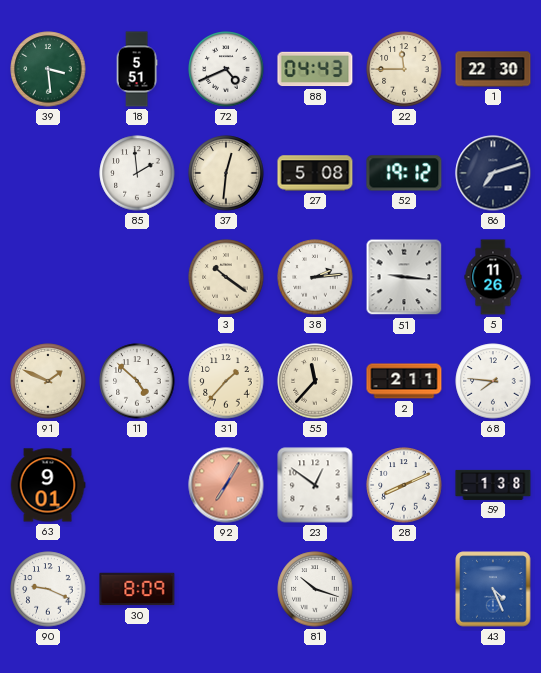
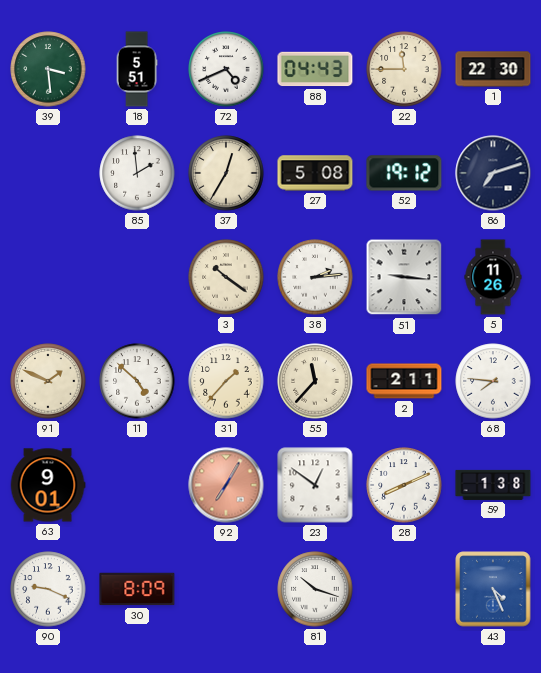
37: 12:31 -> 12:35
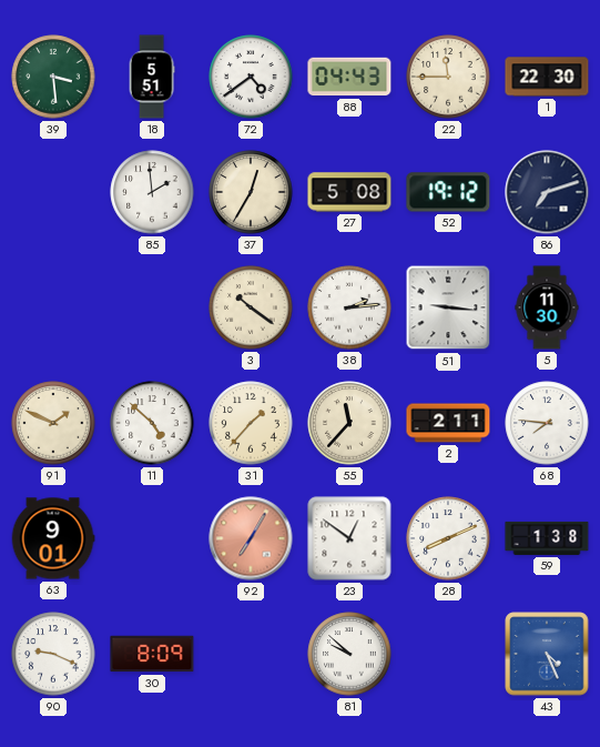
72: 4:41 -> 4:39
5: 11:26 -> 11:30
81: 10:18 -> 9:52
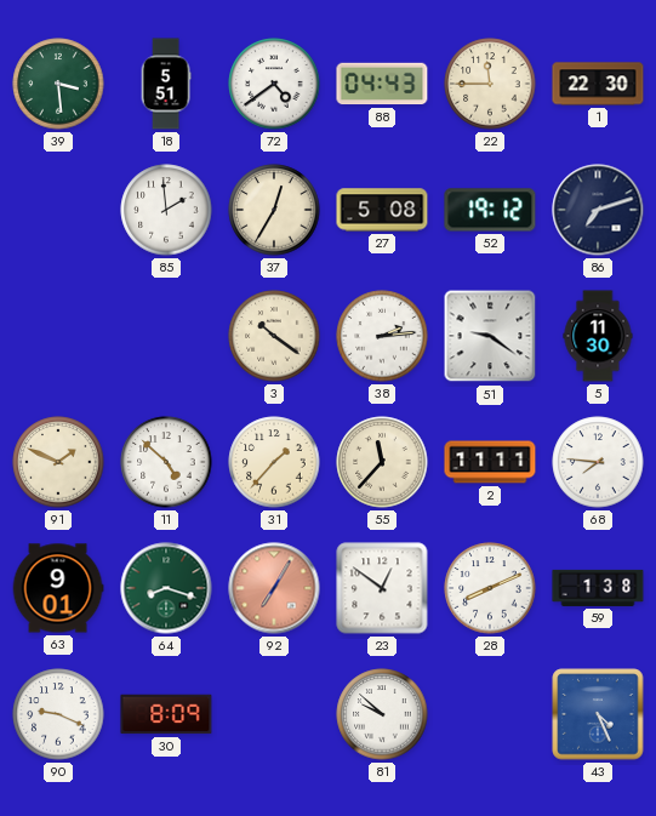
51: 9:16 -> 9:21
2: 2:11 -> 11:11
64: none -> 8:18
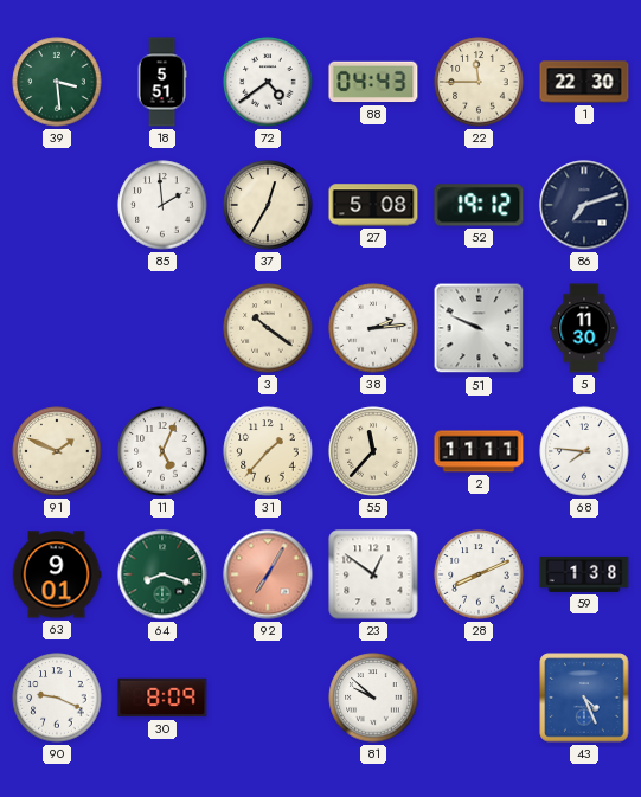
51: 9:21 -> 9:49
11: 4:52 -> 5:04
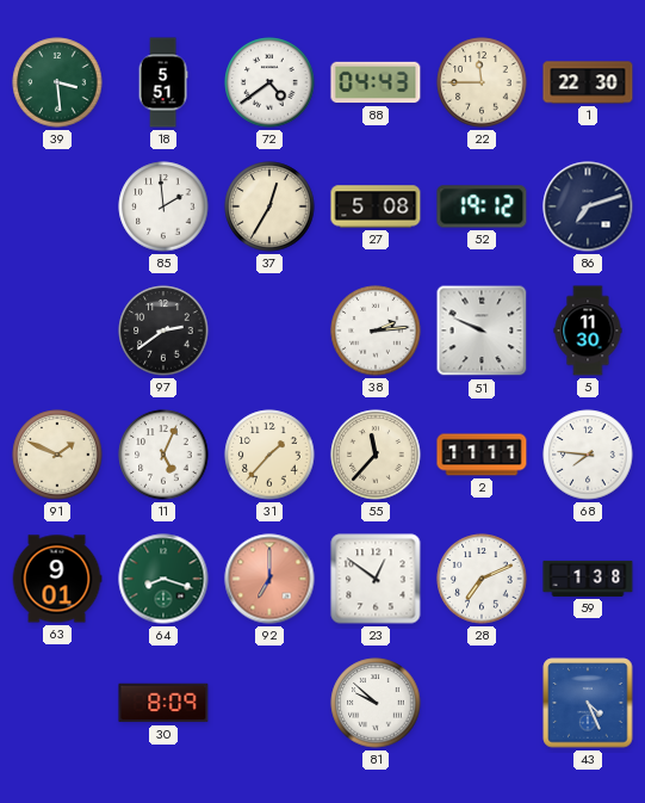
97: none -> 2:39
3: 10:21 -> none
92: 7:05 -> 7:00
28: 8:11 -> 7:11
90: 9:19 -> none
